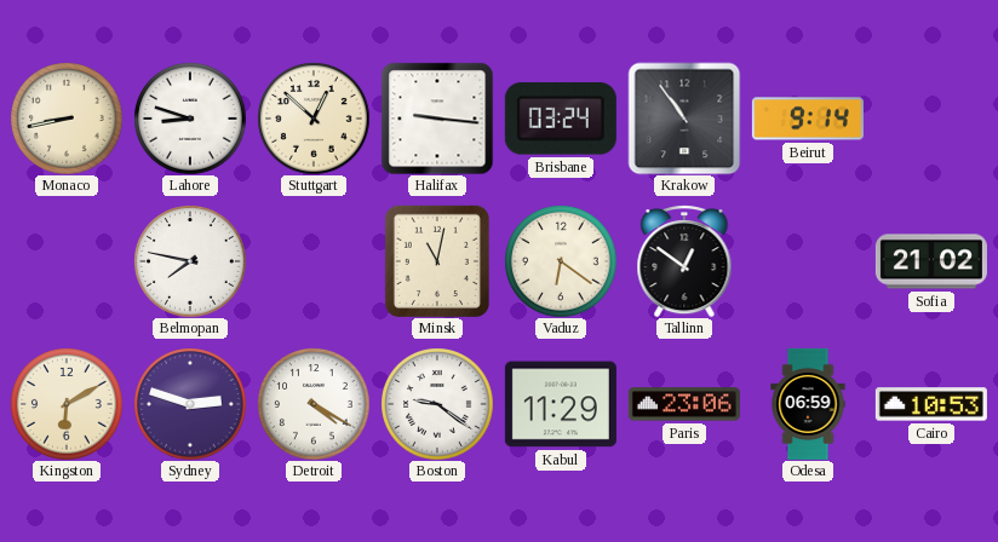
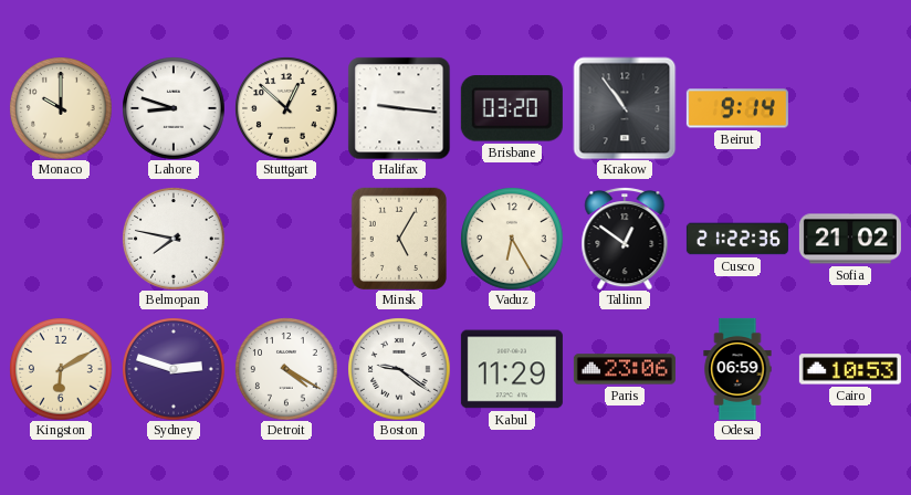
Monaco: 8:43 -> 10:00
Brisbane: 03:24 -> 03:20
Minsk: 11:02 -> 5:05
Vaduz: 6:21 -> 6:25
Cusco: none -> 21:22
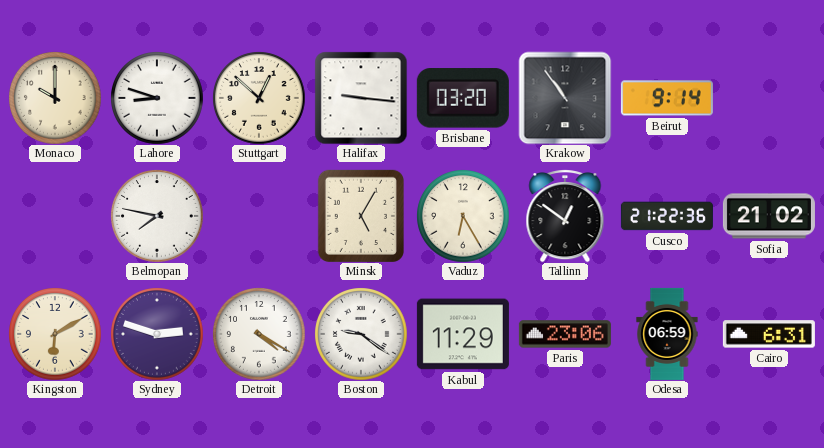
Cairo: 10:53 -> 6:31
